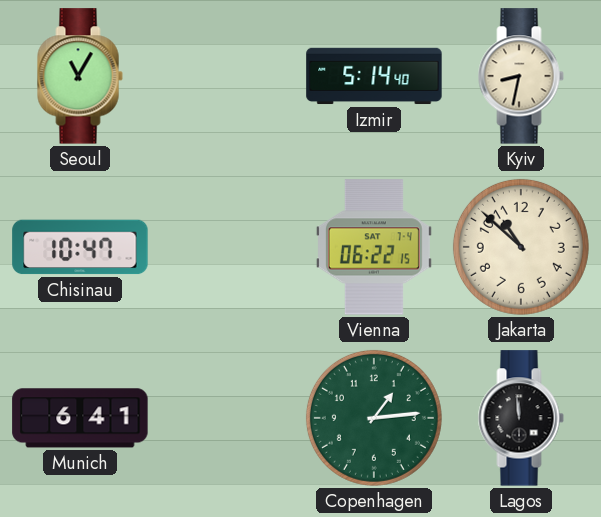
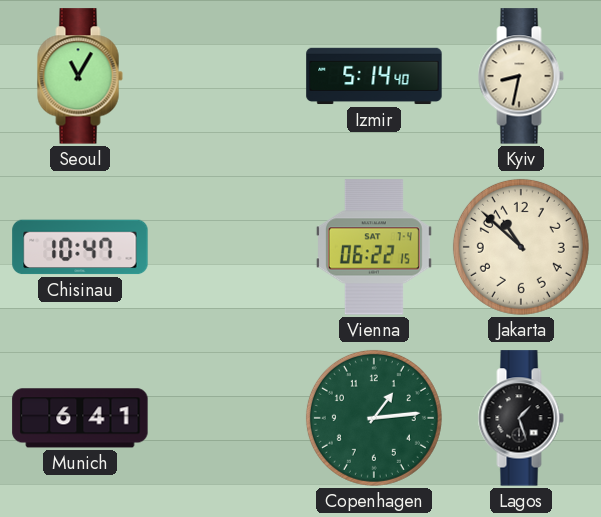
Lagos: 11:59 -> 1:27
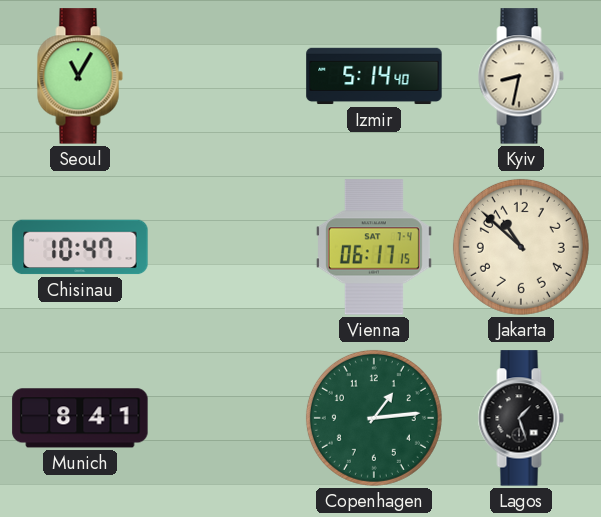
Vienna: 06:22 -> 06:17
Munich: 6:41 -> 8:41
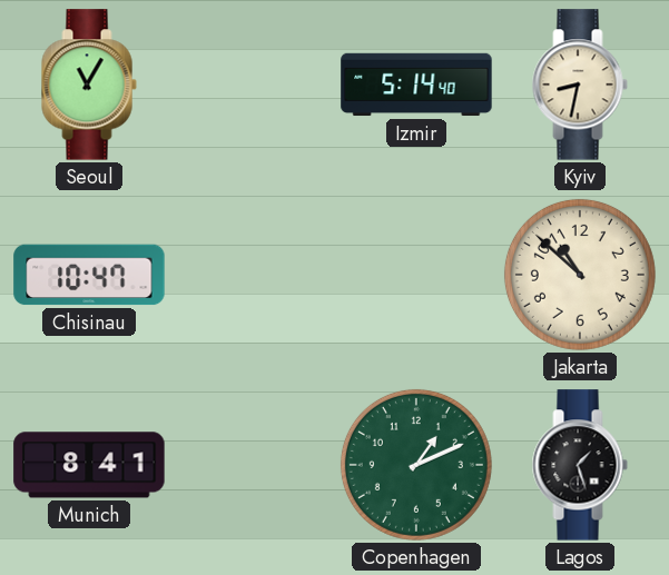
Vienna: 06:17 -> none
Copenhagen: 1:14 -> 1:11
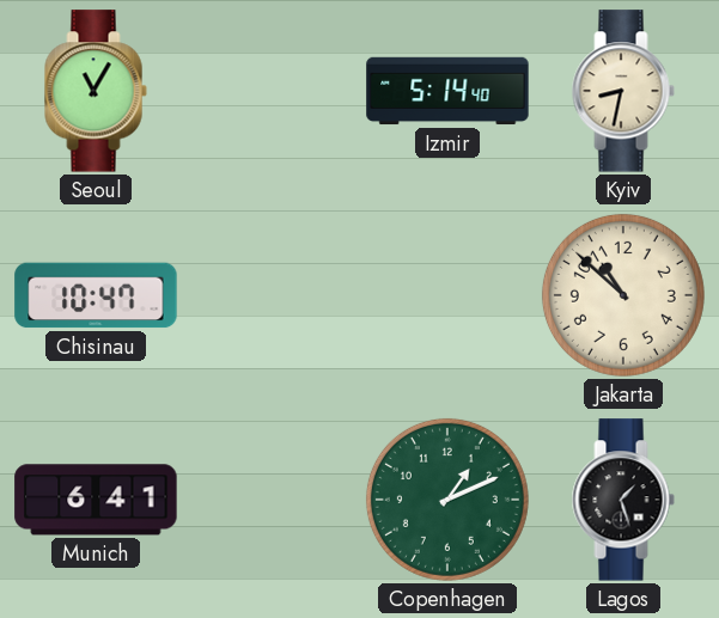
Munich: 8:41 -> 6:41
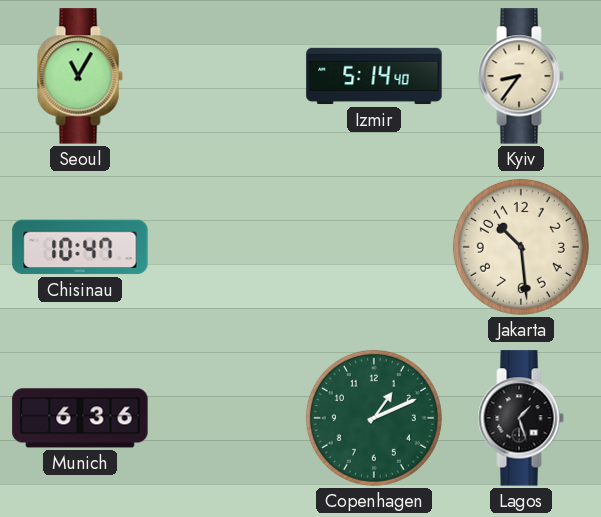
Kyiv: 8:32 -> 8:36
Jakarta: 10:52 -> 10:29
Munich: 6:41 -> 6:36
